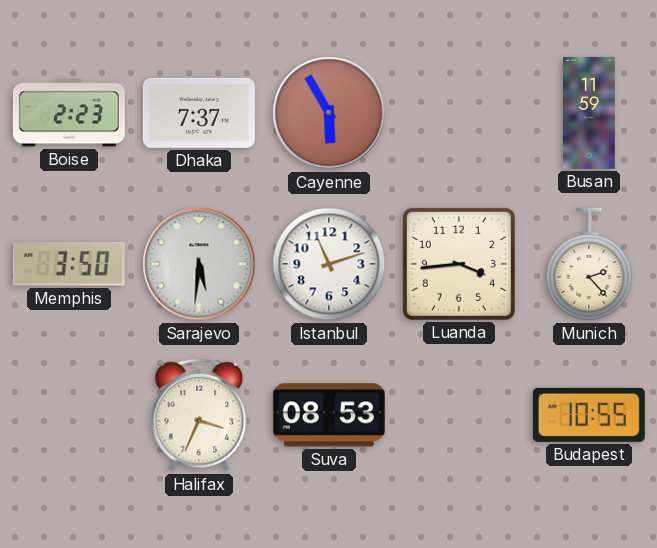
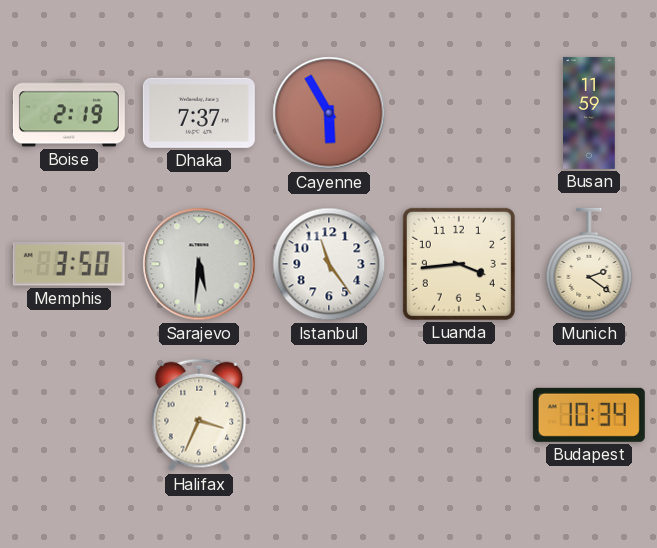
Boise: 2:23 -> 2:19
Istanbul: 11:12 -> 11:24
Munich: 2:23 -> 2:21
Suva: 08:53 -> none
Budapest: 10:55 -> 10:34
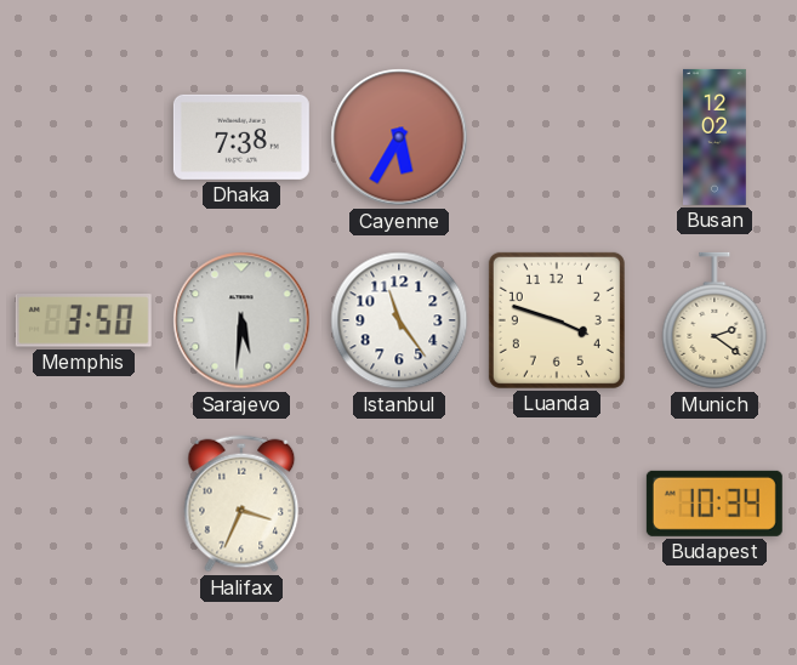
Boise: 2:19 -> none
Dhaka: 7:37 -> 7:38
Cayenne: 5:55 -> 5:35
Busan: 11:59 -> 12:02
Luanda: 3:44 -> 3:48
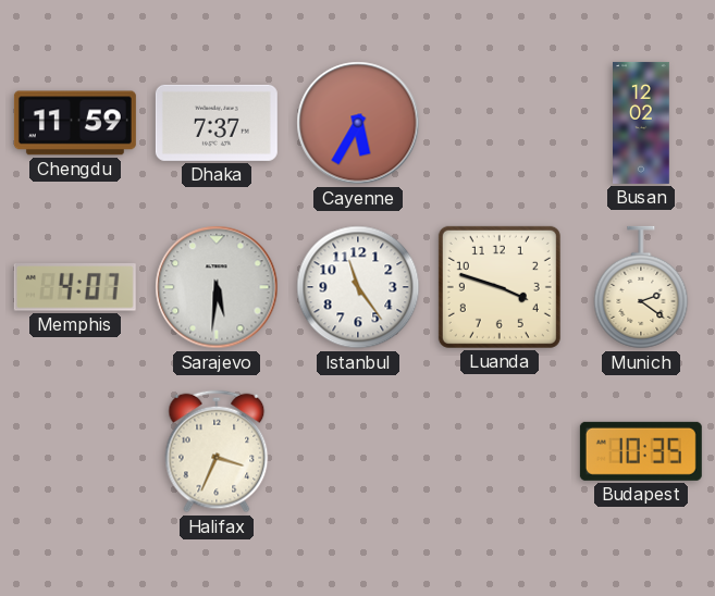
Chengdu: none -> 11:59
Dhaka: 7:38 -> 7:37
Memphis: 3:50 -> 4:07
Budapest: 10:34 -> 10:35
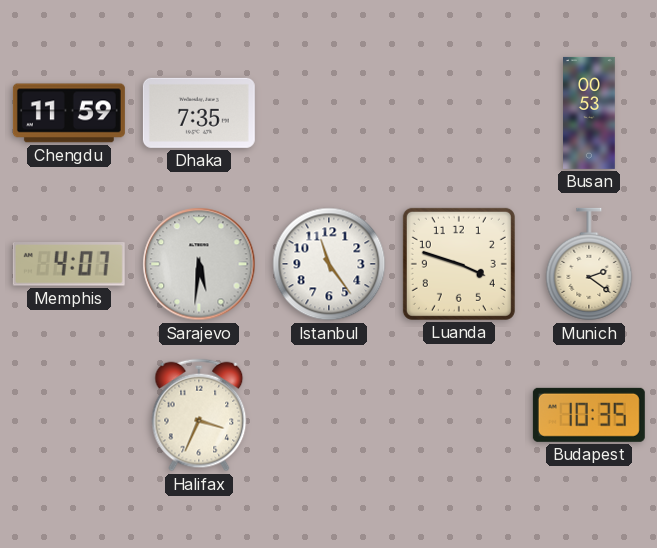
Dhaka: 7:37 -> 7:35
Cayenne: 5:35 -> none
Busan: 12:02 -> 00:53
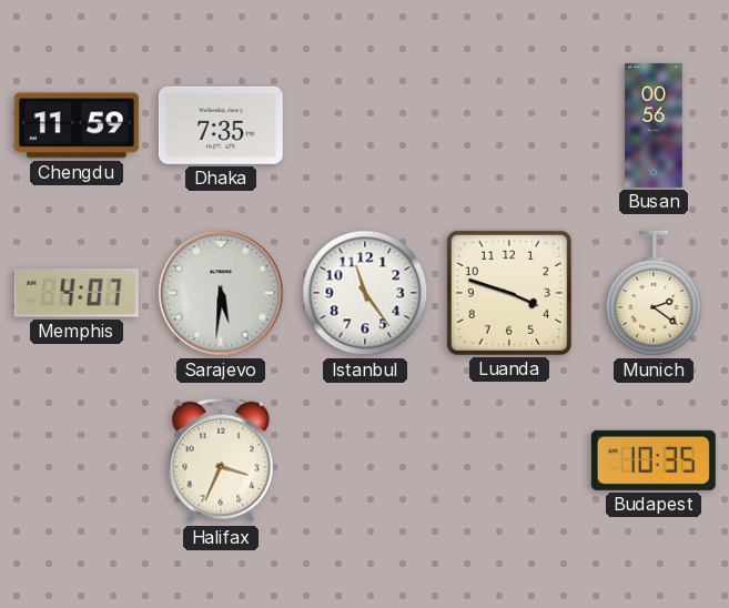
Busan: 00:53 -> 00:56
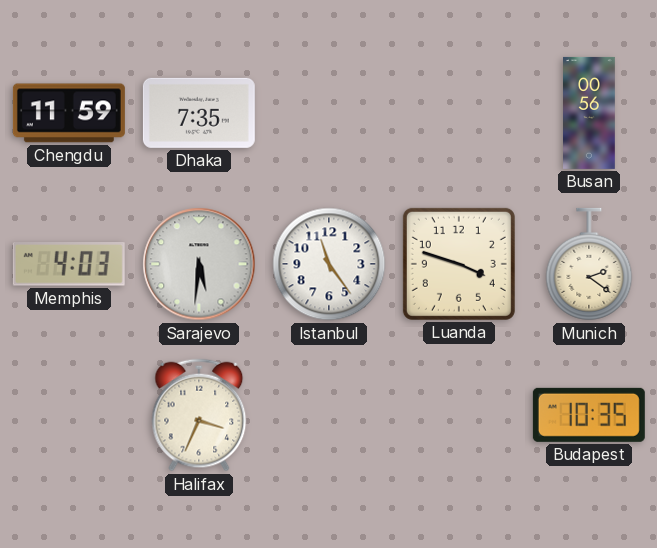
Memphis: 4:07 -> 4:03
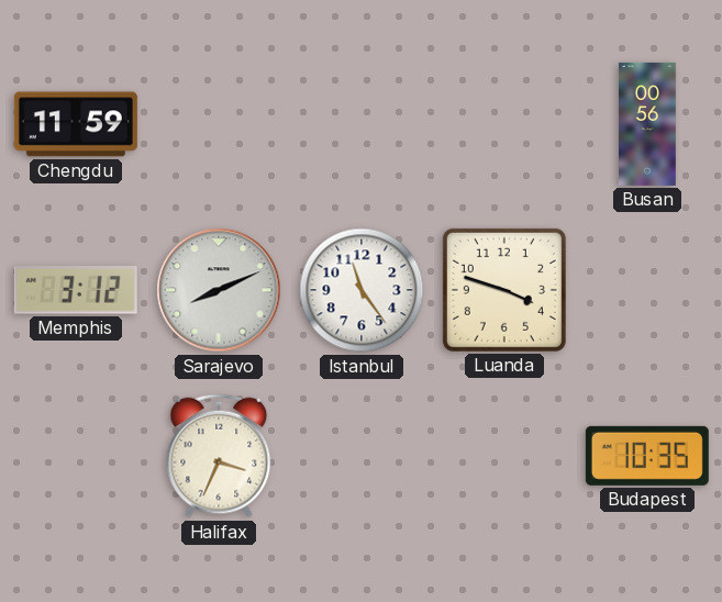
Dhaka: 7:35 -> none
Memphis: 4:03 -> 3:12
Sarajevo: 5:31 -> 8:11
Munich: 2:21 -> none
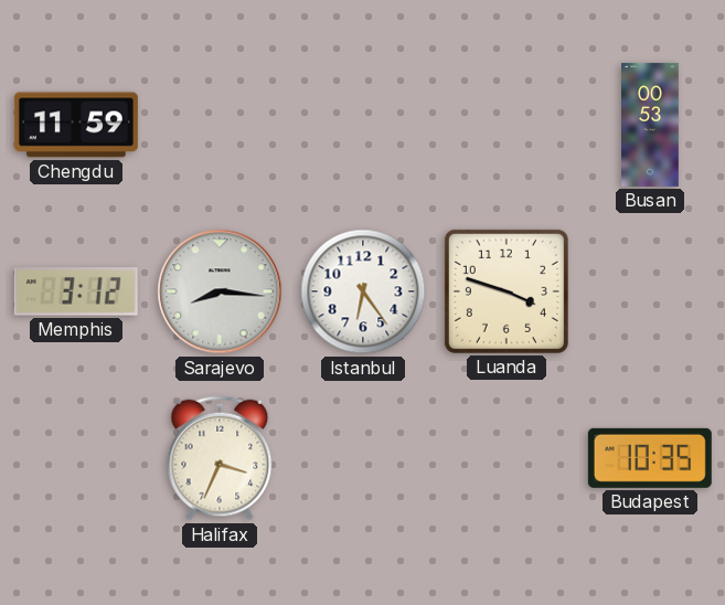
Busan: 00:56 -> 00:53
Sarajevo: 8:11 -> 8:16
Istanbul: 11:24 -> 6:24
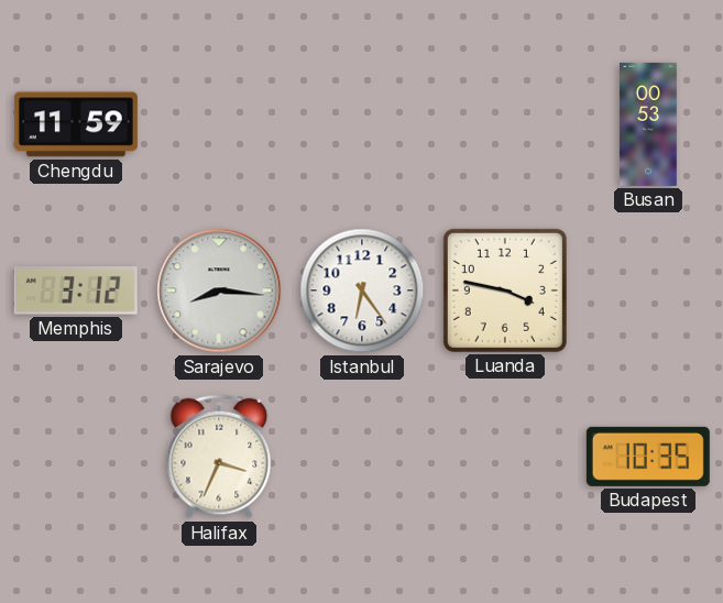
Luanda: 3:48 -> 3:47
